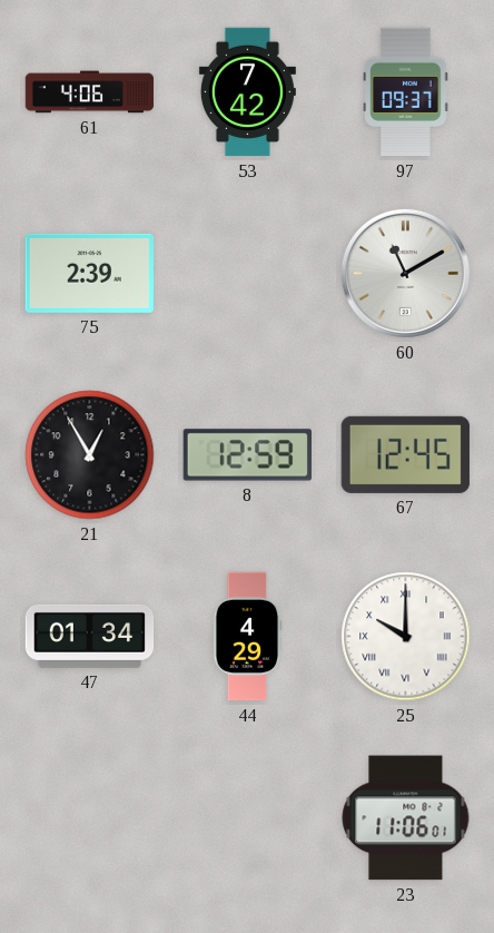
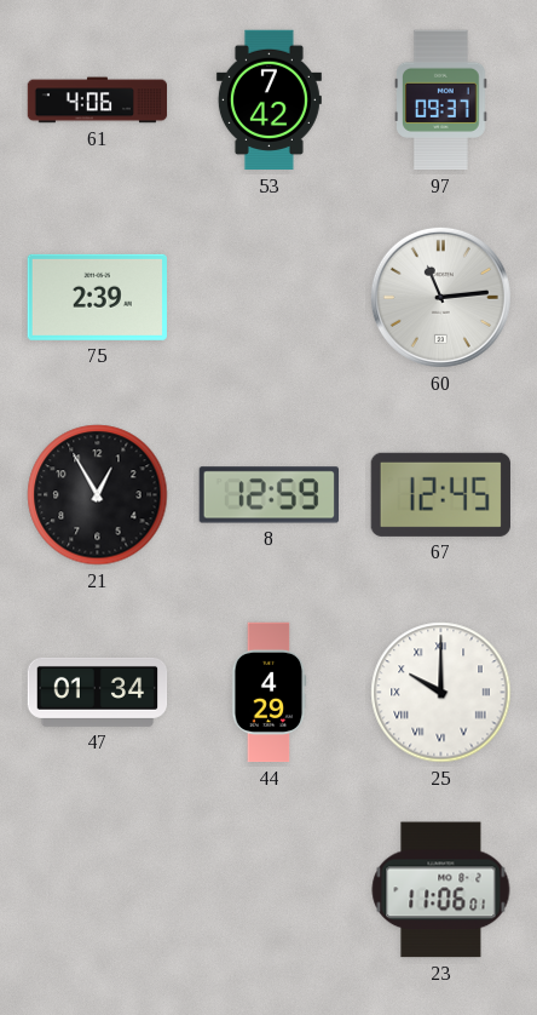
60: 11:10 -> 11:14
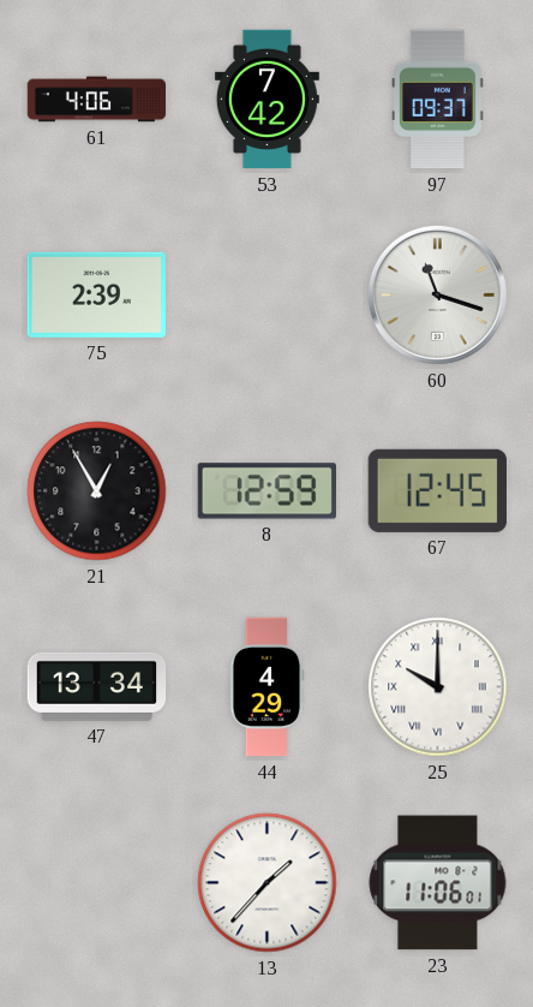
60: 11:14 -> 11:18
47: 01:34 -> 13:34
13: none -> 1:37
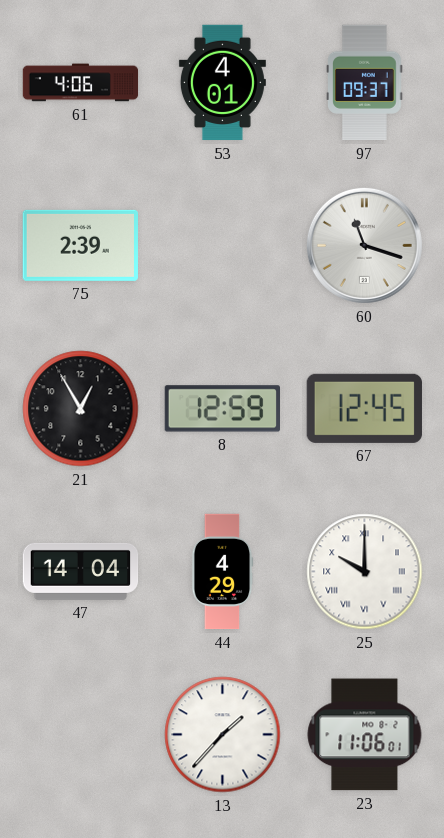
53: 7:42 -> 4:01
47: 13:34 -> 14:04
